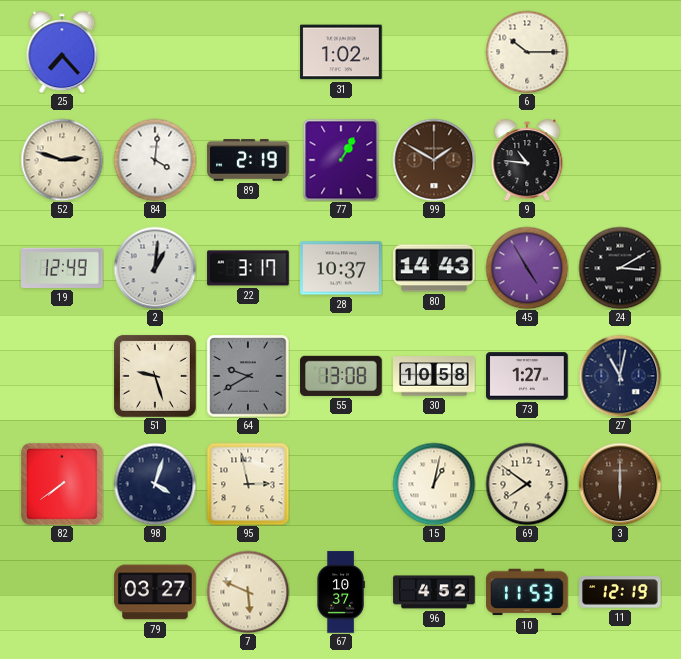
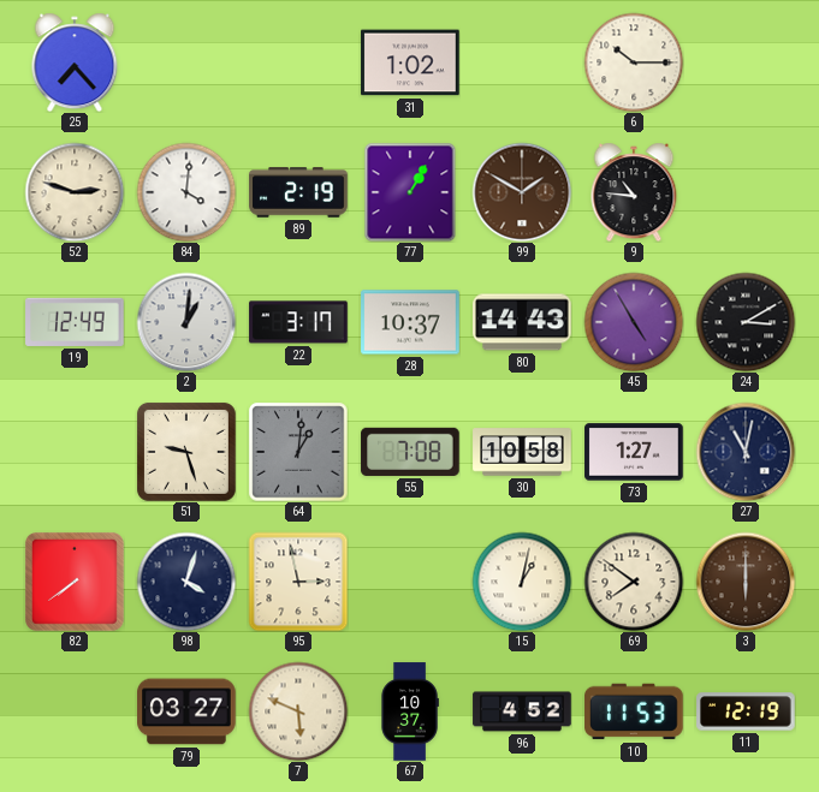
64: 9:40 -> 1:01
55: 13:08 -> 7:08
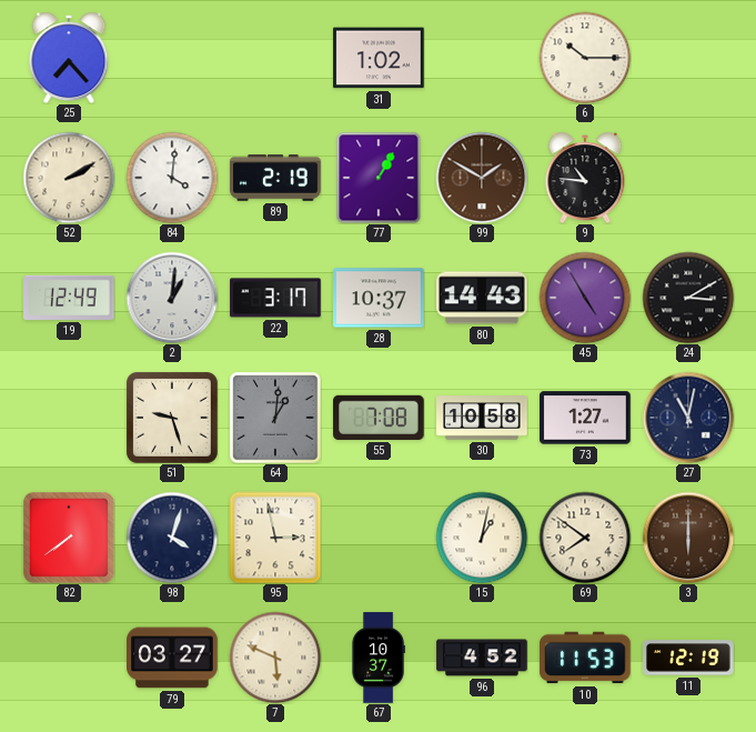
52: 2:48 -> 2:10
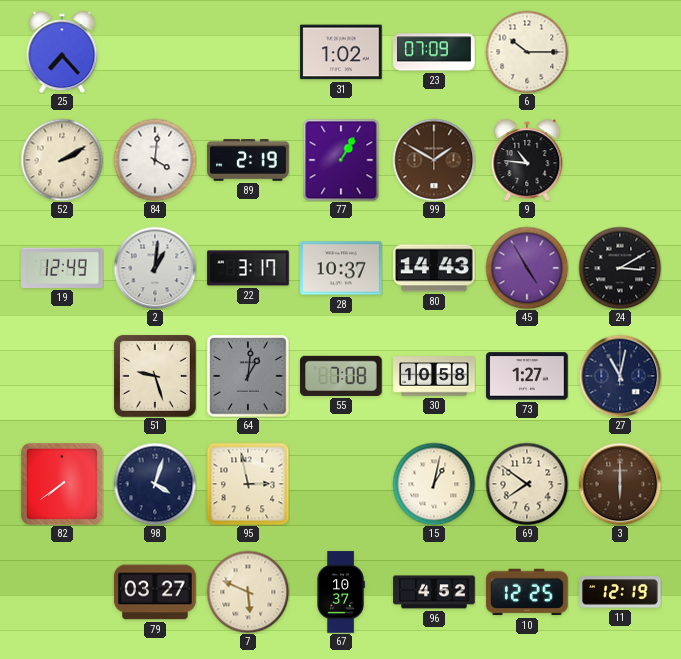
23: none -> 07:09
10: 11:53 -> 12:25
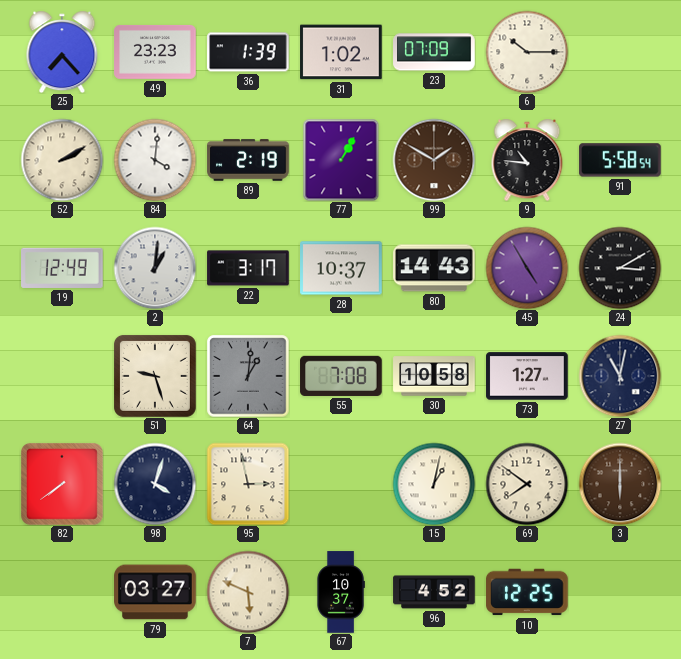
49: none -> 23:23
36: none -> 1:39
91: none -> 5:58
11: 12:19 -> none
